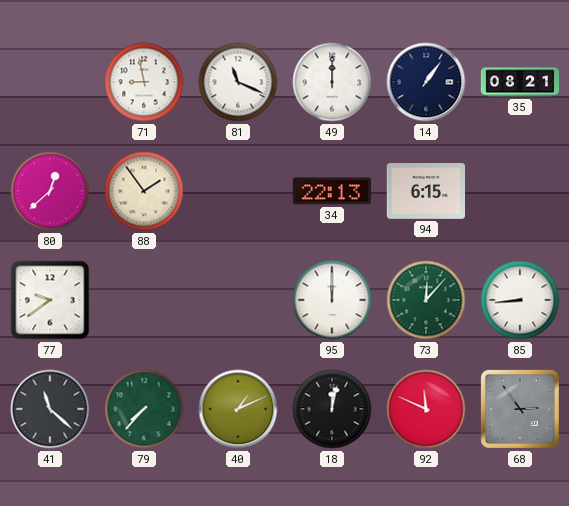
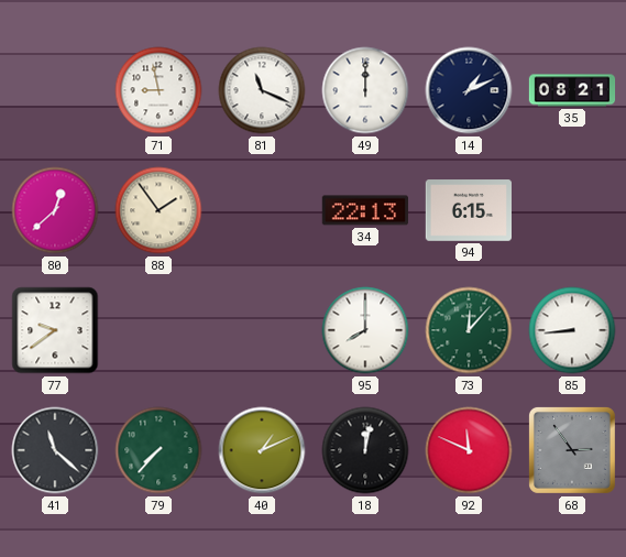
14: 1:06 -> 1:11
95: 12:00 -> 8:00
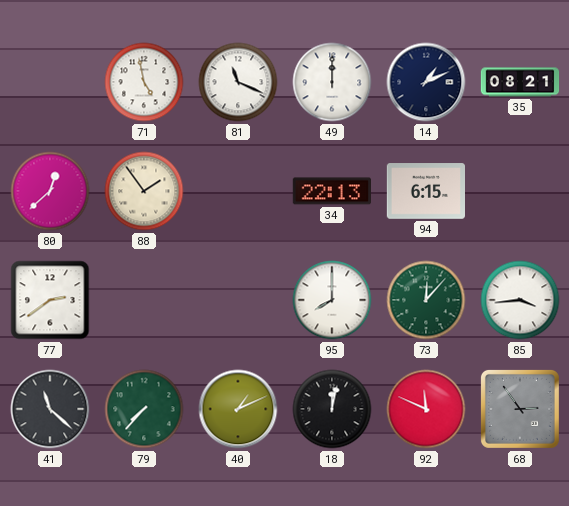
71: 8:58 -> 4:58
77: 9:39 -> 2:39
85: 8:44 -> 3:44
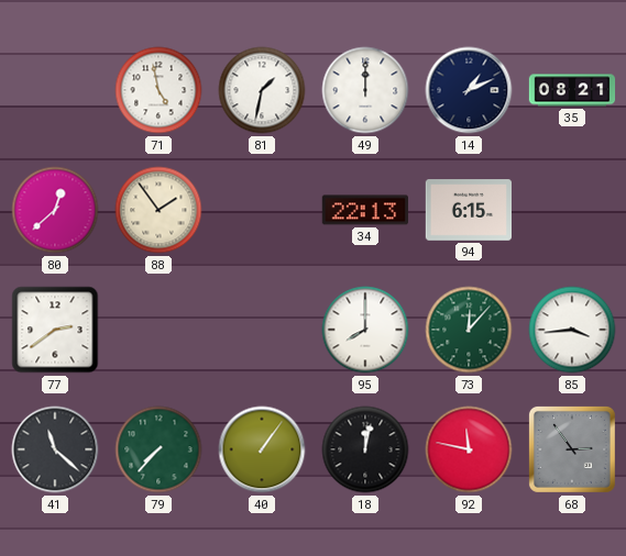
81: 11:19 -> 1:32
40: 1:11 -> 1:06
92: 11:49 -> 11:47
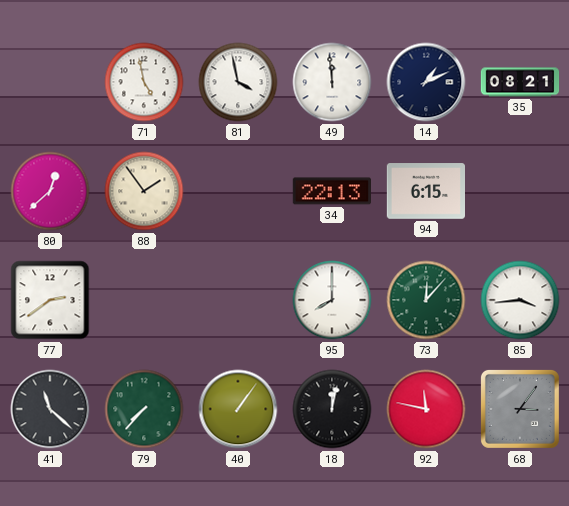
81: 1:32 -> 3:58
49: 12:00 -> 11:59
68: 2:54 -> 3:06
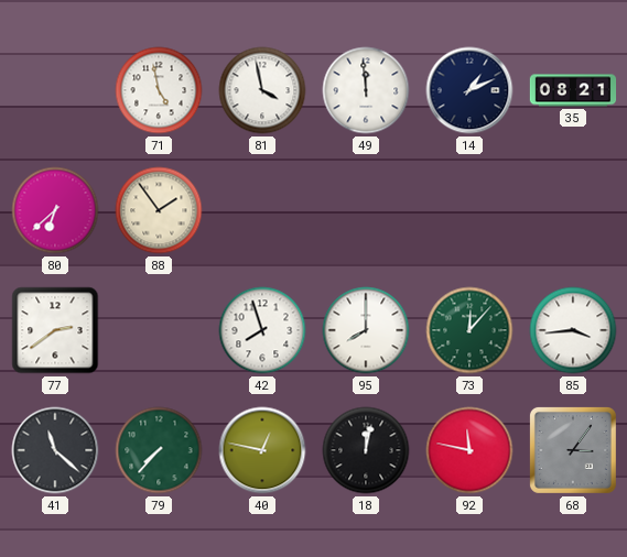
80: 12:38 -> 6:38
34: 22:13 -> none
94: 6:15 -> none
42: none -> 7:57
40: 1:06 -> 12:47
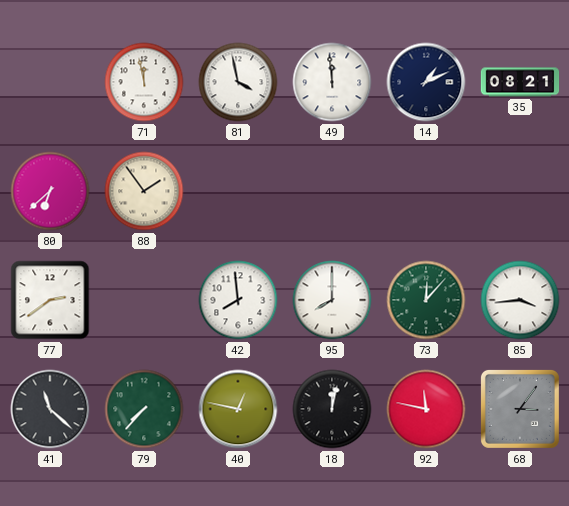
71: 4:58 -> 11:58
42: 7:57 -> 7:59
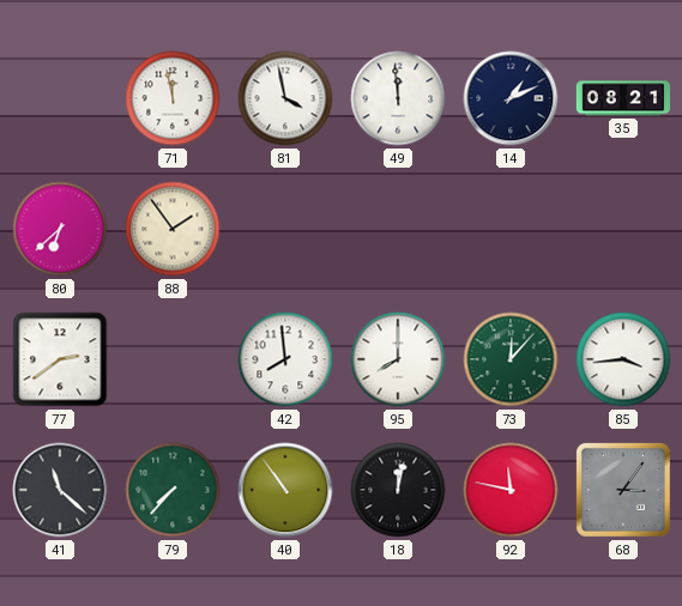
40: 12:47 -> 10:54
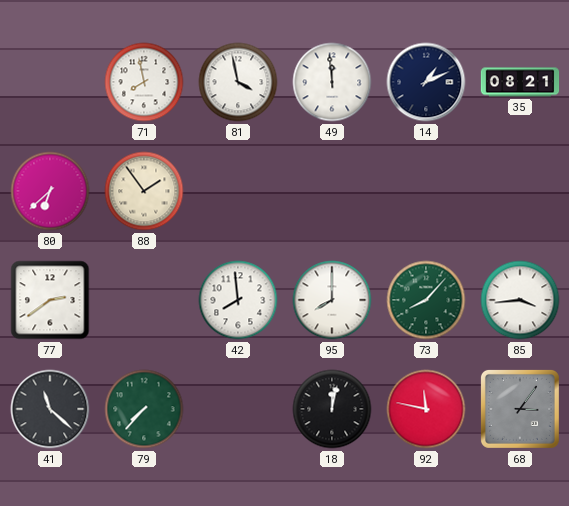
71: 11:58 -> 7:58
73: 12:07 -> 8:07
40: 10:54 -> none
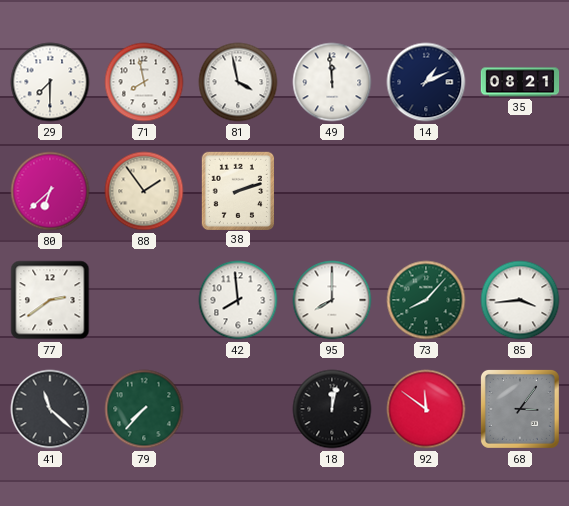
29: none -> 7:30
38: none -> 2:12
92: 11:47 -> 11:51
